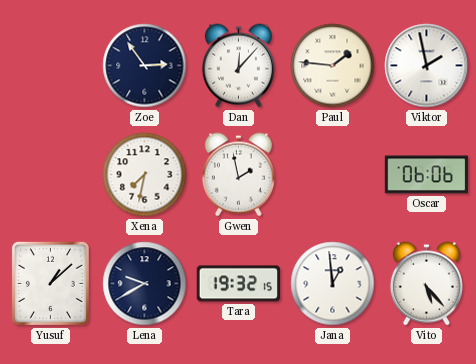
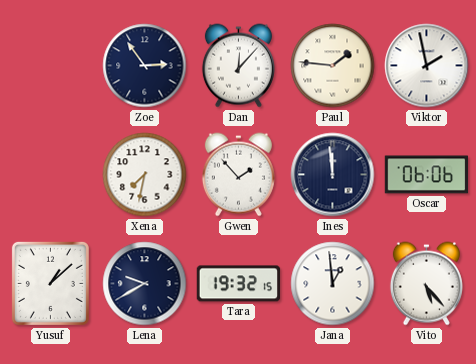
Gwen: 1:58 -> 1:53
Ines: none -> 11:59
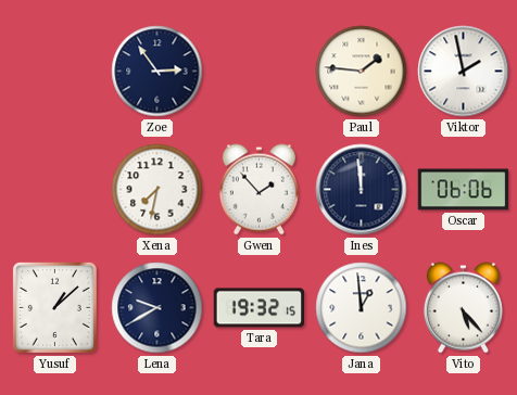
Dan: 12:07 -> none
